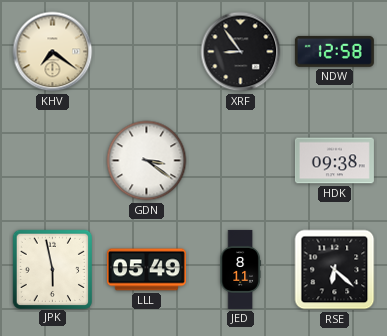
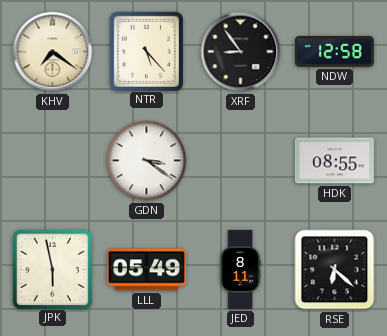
NTR: none -> 5:23
HDK: 09:38 -> 08:55
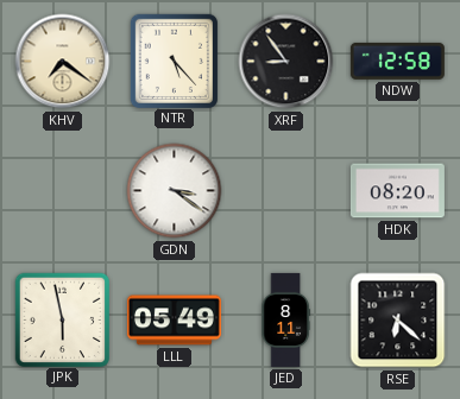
HDK: 08:55 -> 08:20
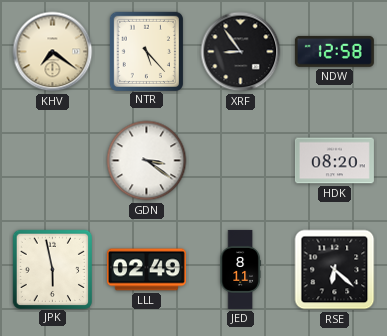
LLL: 05:49 -> 02:49
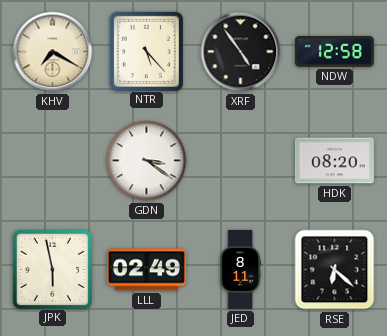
KHV: 7:21 -> 7:20
XRF: 8:54 -> 4:54
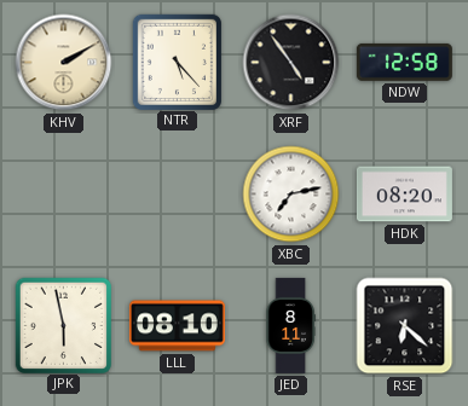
KHV: 7:20 -> 2:10
GDN: 3:21 -> none
XBC: none -> 7:13
LLL: 02:49 -> 08:10
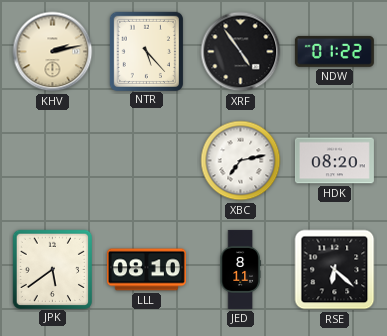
KHV: 2:10 -> 2:13
NDW: 12:58 -> 01:22
JPK: 5:58 -> 5:39
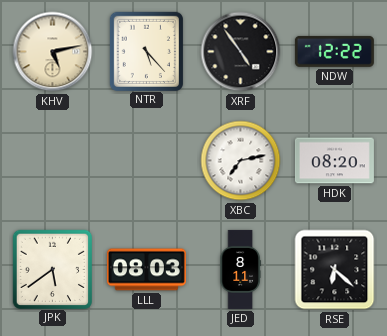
KHV: 2:13 -> 5:13
NDW: 01:22 -> 12:22
LLL: 08:10 -> 08:03
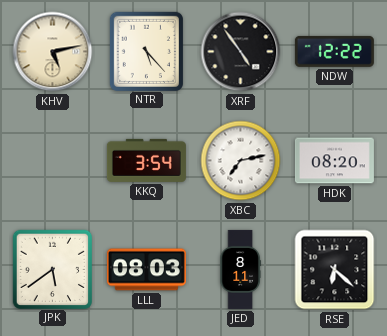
KKQ: none -> 3:54
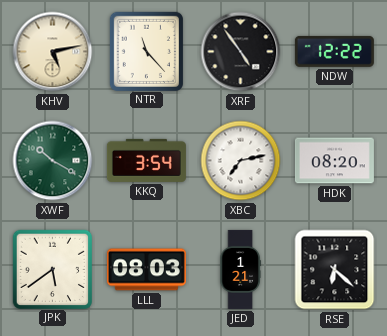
NTR: 5:23 -> 11:23
XWF: none -> 10:20
JED: 8:11 -> 1:21
